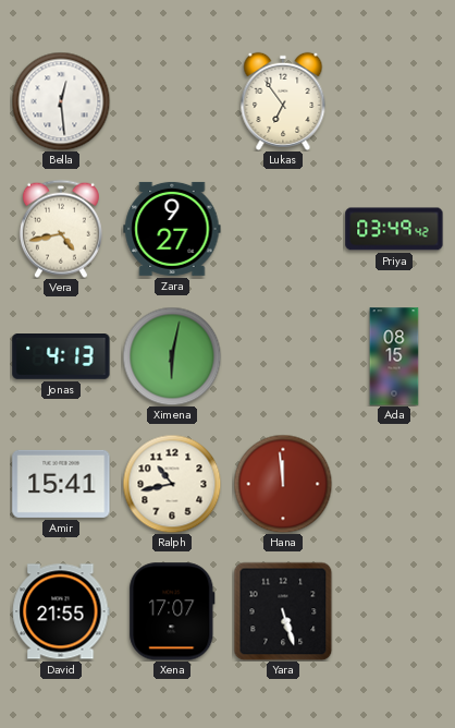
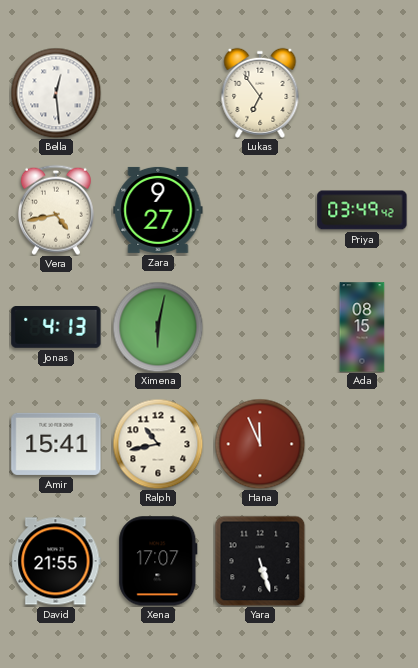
Hana: 11:59 -> 11:56
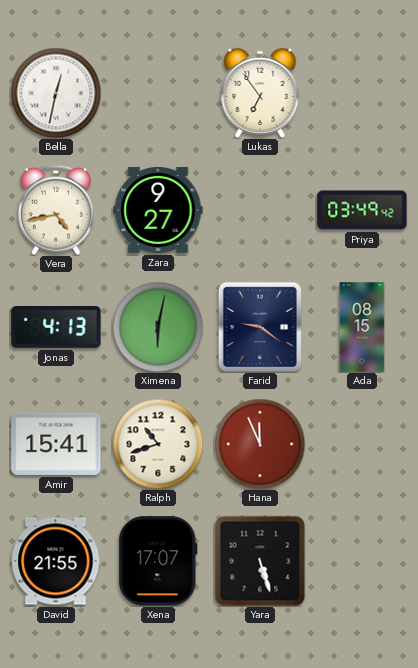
Bella: 12:29 -> 12:32
Farid: none -> 9:21
Ralph: 10:43 -> 10:42
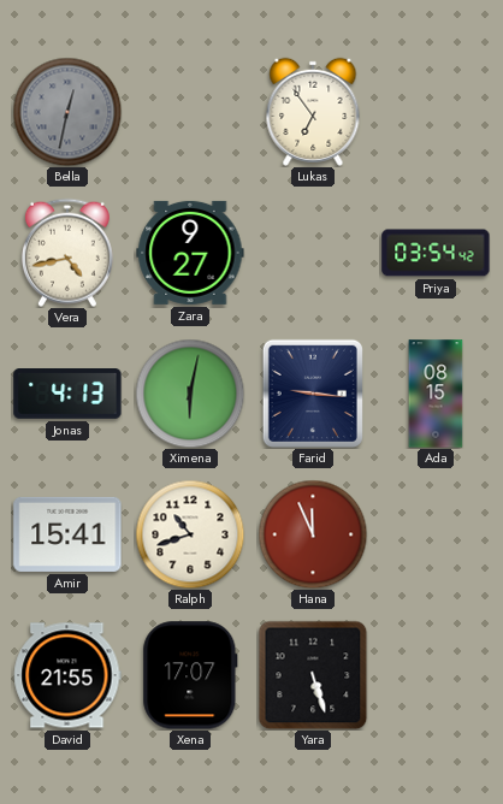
Bella dial: white -> grey
Priya: 03:49 -> 03:54
Farid: 9:21 -> 9:16
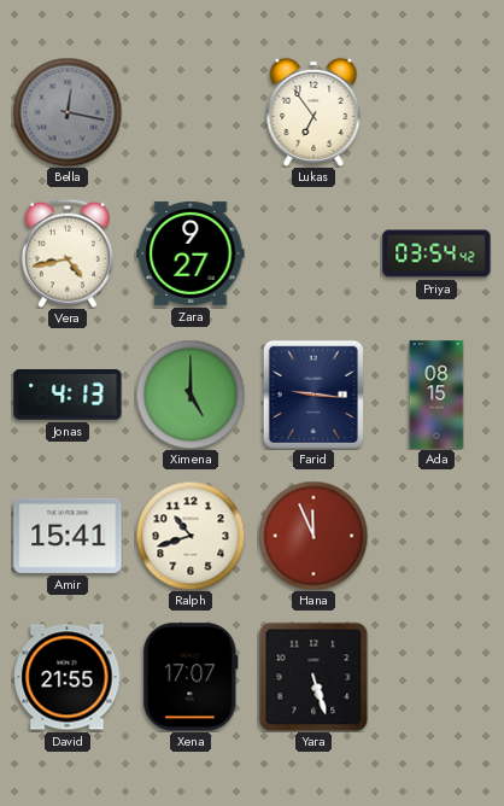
Bella: 12:32 -> 12:17
Ximena: 6:02 -> 5:00
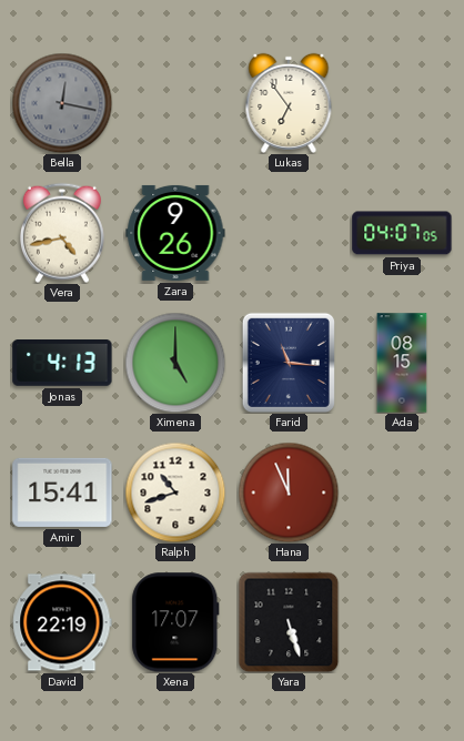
Zara: 9:27 -> 9:26
Priya: 03:54 -> 04:07
Farid: 9:16 -> 11:16
David: 21:55 -> 22:19
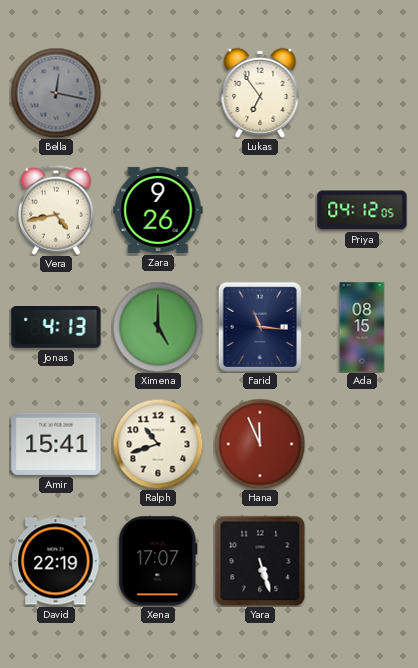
Priya: 04:07 -> 04:12
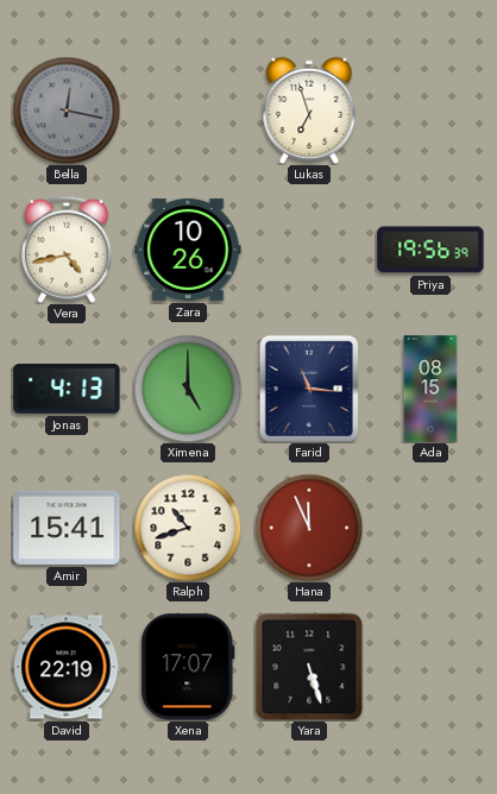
Lukas: 6:54 -> 6:57
Zara: 9:26 -> 10:26
Priya: 04:12 -> 19:56
